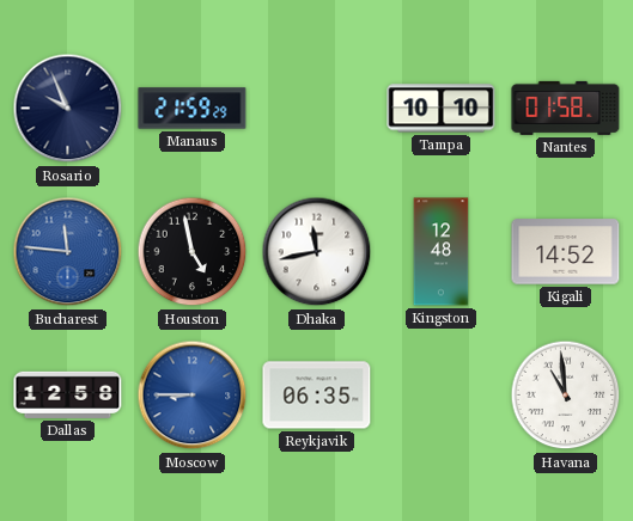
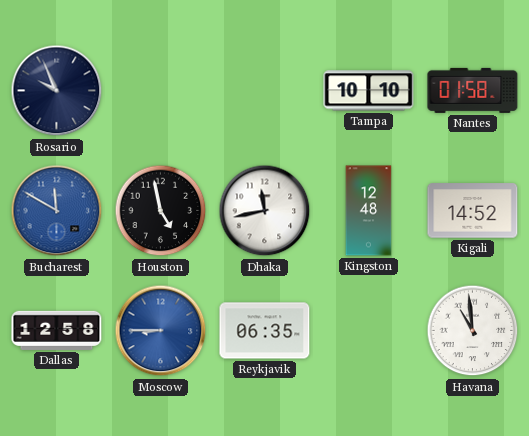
Manaus: 21:59 -> none
Bucharest: 11:46 -> 11:50
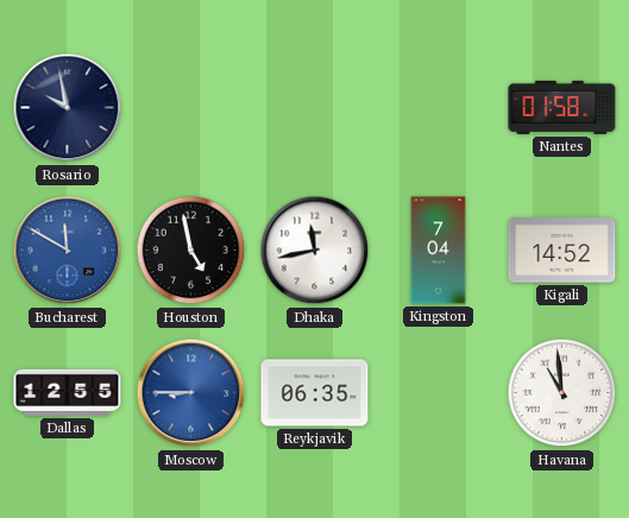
Rosario: 9:56 -> 9:58
Tampa: 10:10 -> none
Kingston: 12:48 -> 7:04
Dallas: 12:58 -> 12:55
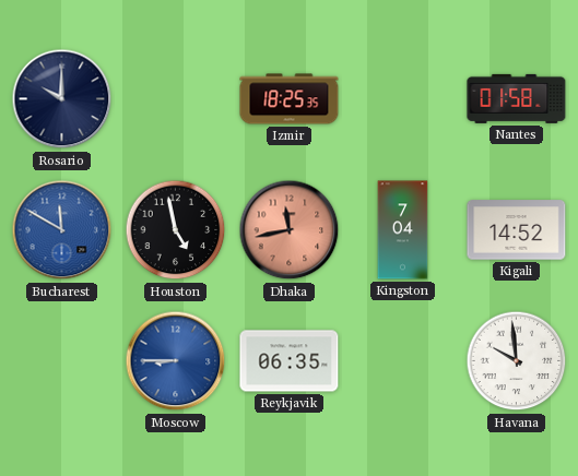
Rosario: 9:58 -> 10:00
Izmir: none -> 18:25
Dhaka dial: white -> salmon
Dallas: 12:55 -> none
Havana: 10:59 -> 9:59
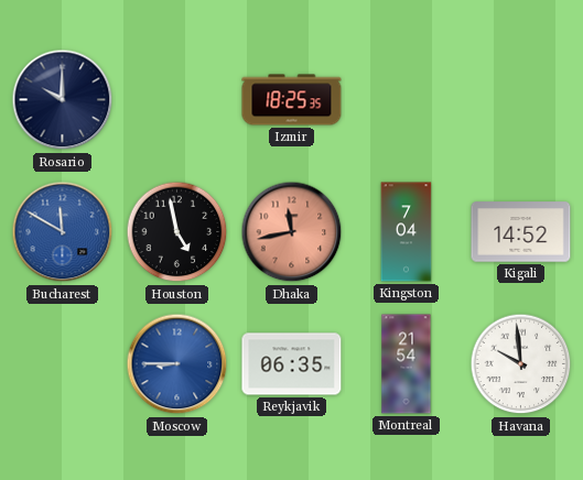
Nantes: 01:58 -> none
Montreal: none -> 21:54
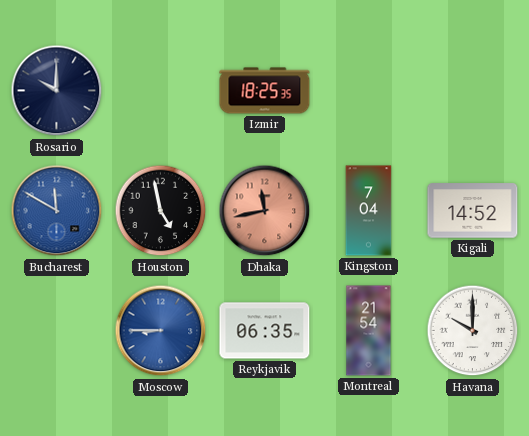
Havana: 9:59 -> 10:00
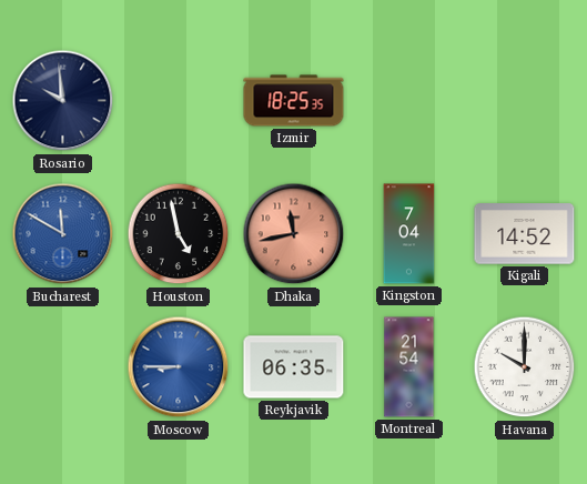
Rosario: 10:00 -> 9:59
